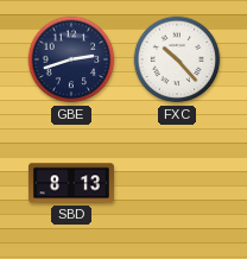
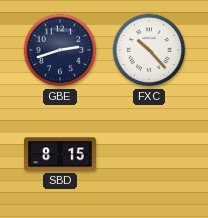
SBD: 8:13 -> 8:15
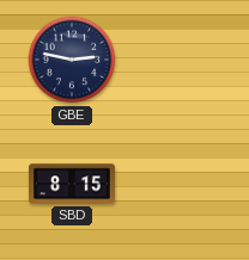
GBE: 2:42 -> 2:47
FXC: 10:23 -> none
